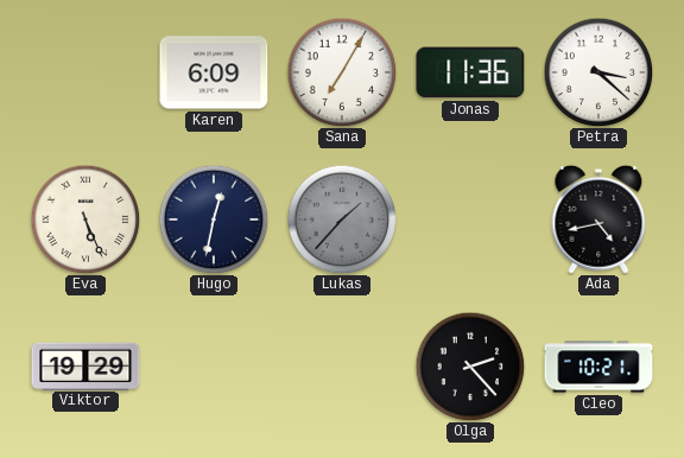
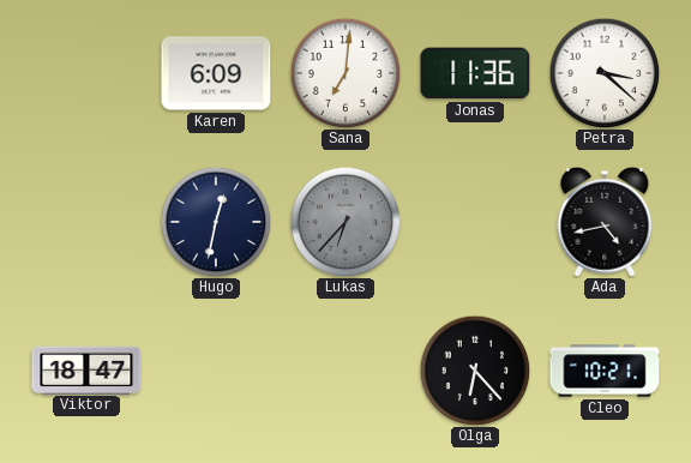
Sana: 7:05 -> 7:01
Eva: 5:26 -> none
Lukas: 1:37 -> 6:37
Viktor: 19:29 -> 18:47
Olga: 2:23 -> 6:23
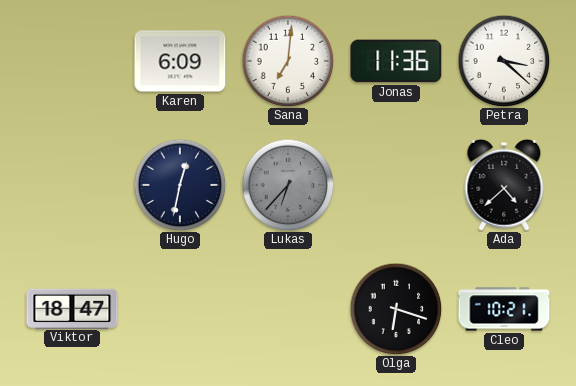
Ada: 4:43 -> 4:38
Olga: 6:23 -> 6:18
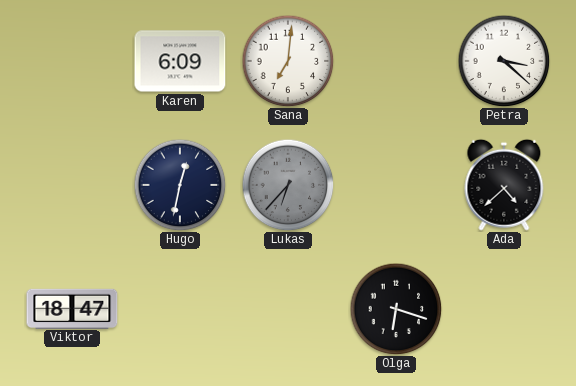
Jonas: 11:36 -> none
Cleo: 10:21 -> none
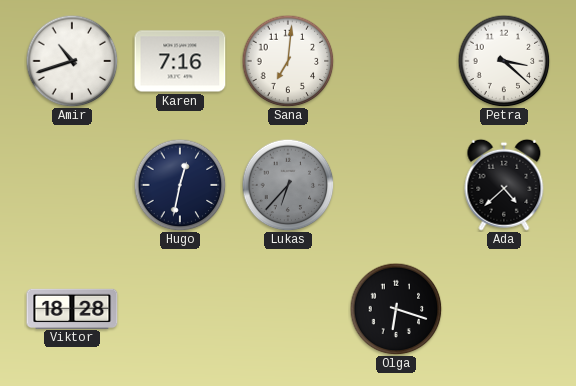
Amir: none -> 10:42
Karen: 6:09 -> 7:16
Viktor: 18:47 -> 18:28
